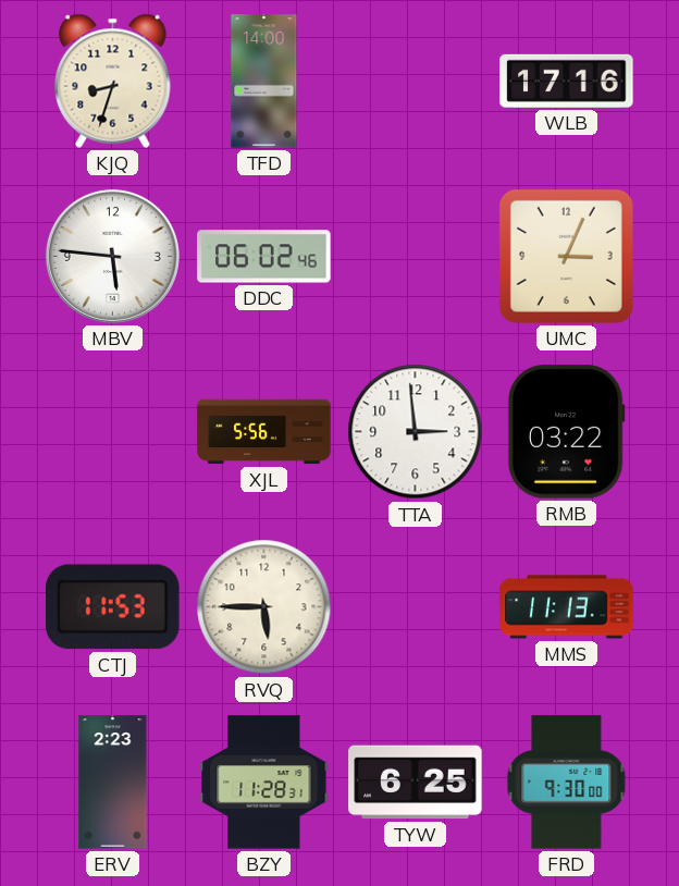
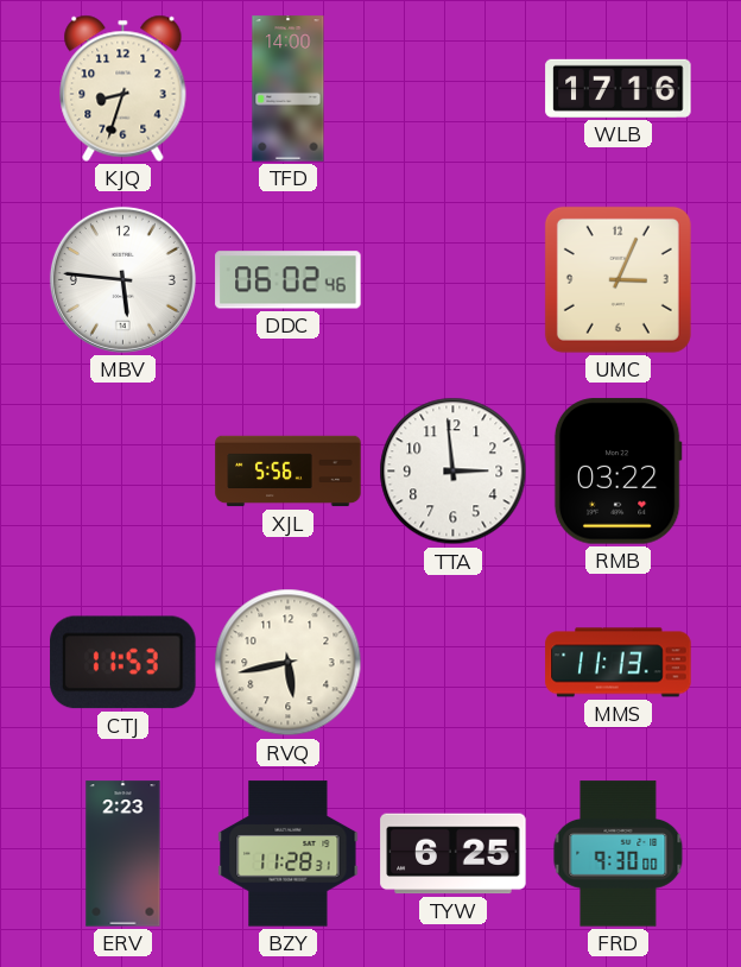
RVQ: 5:45 -> 5:43
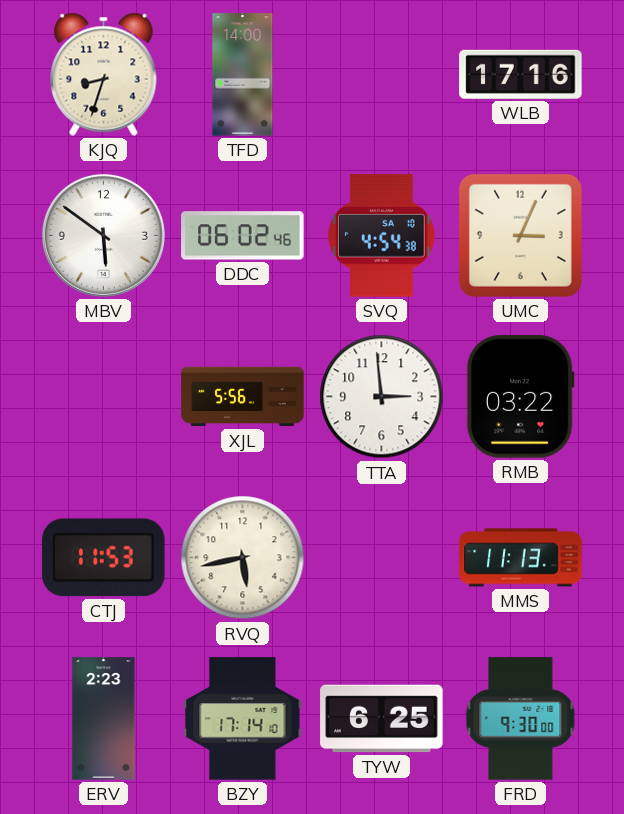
MBV: 5:46 -> 5:51
SVQ: none -> 4:54
BZY: 11:28 -> 17:14
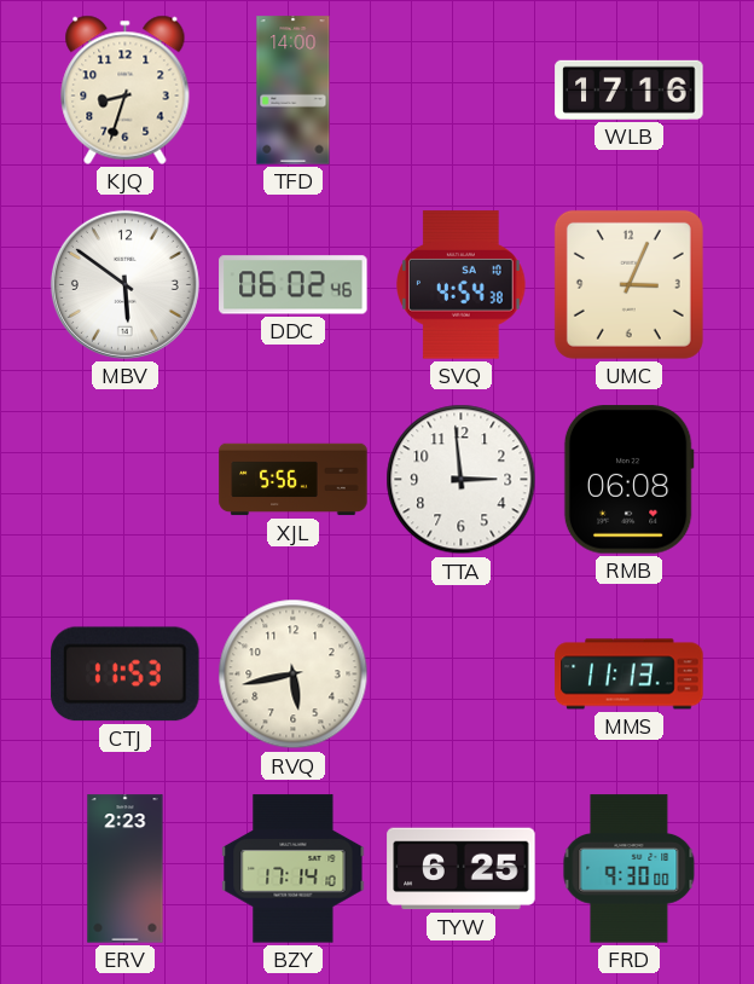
RMB: 03:22 -> 06:08
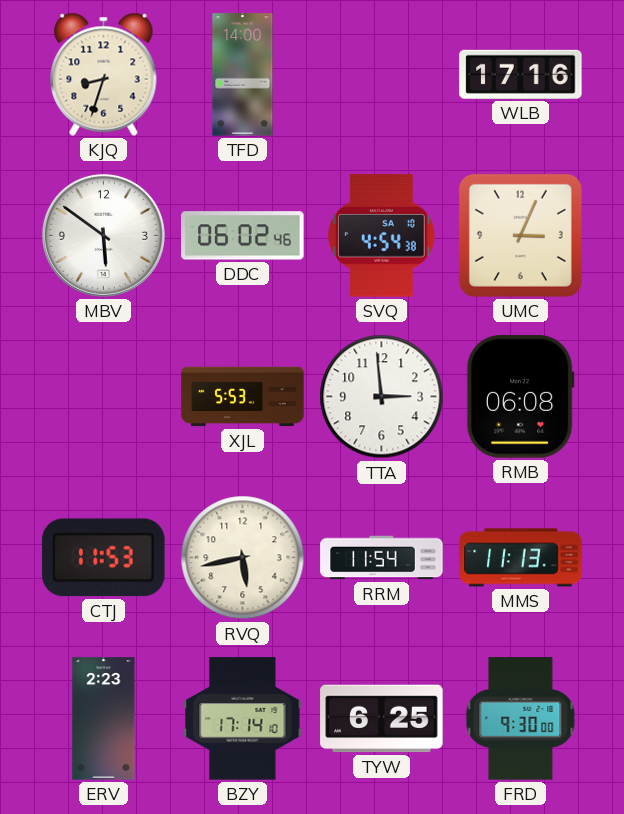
XJL: 5:56 -> 5:53
RRM: none -> 11:54
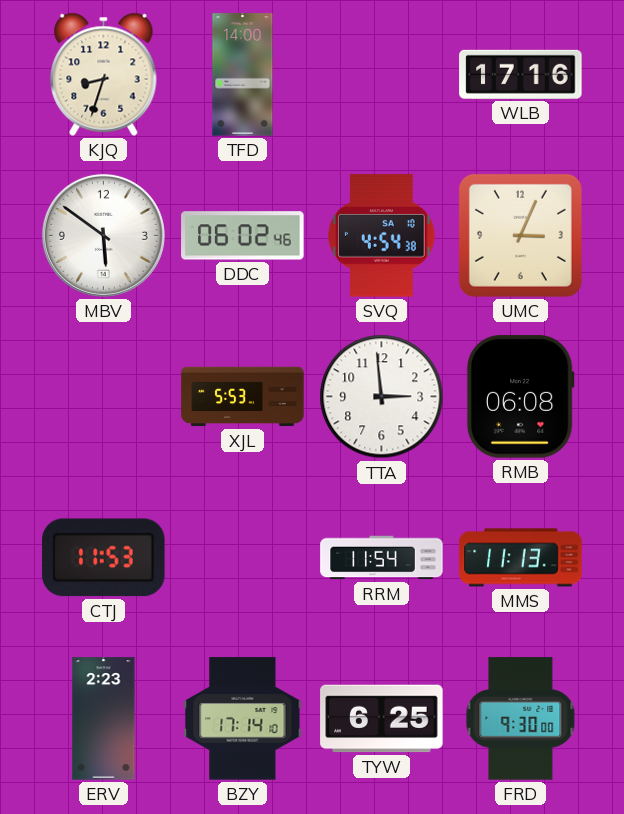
RVQ: 5:43 -> none
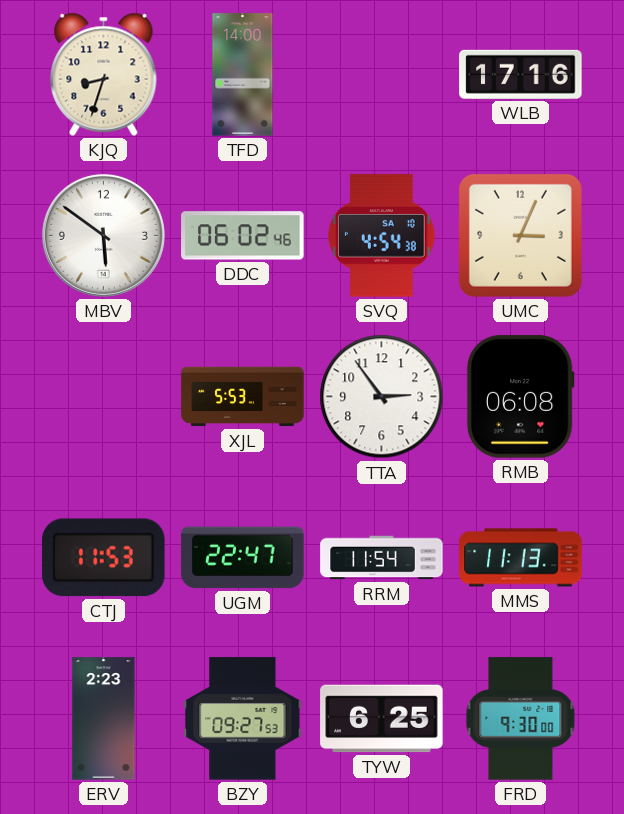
TTA: 2:59 -> 2:54
UGM: none -> 22:47
BZY: 17:14 -> 09:27
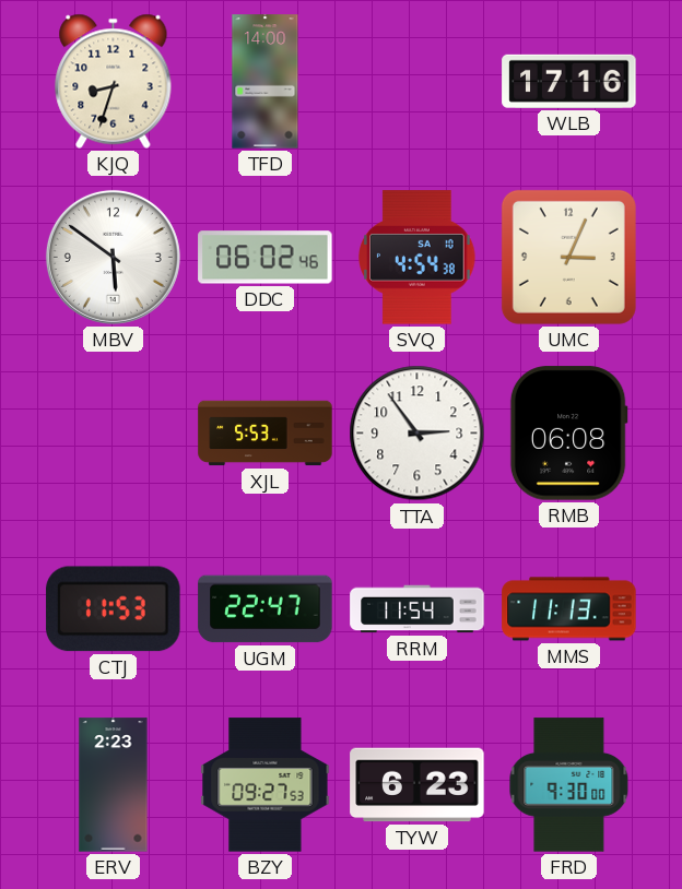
TYW: 6:25 -> 6:23
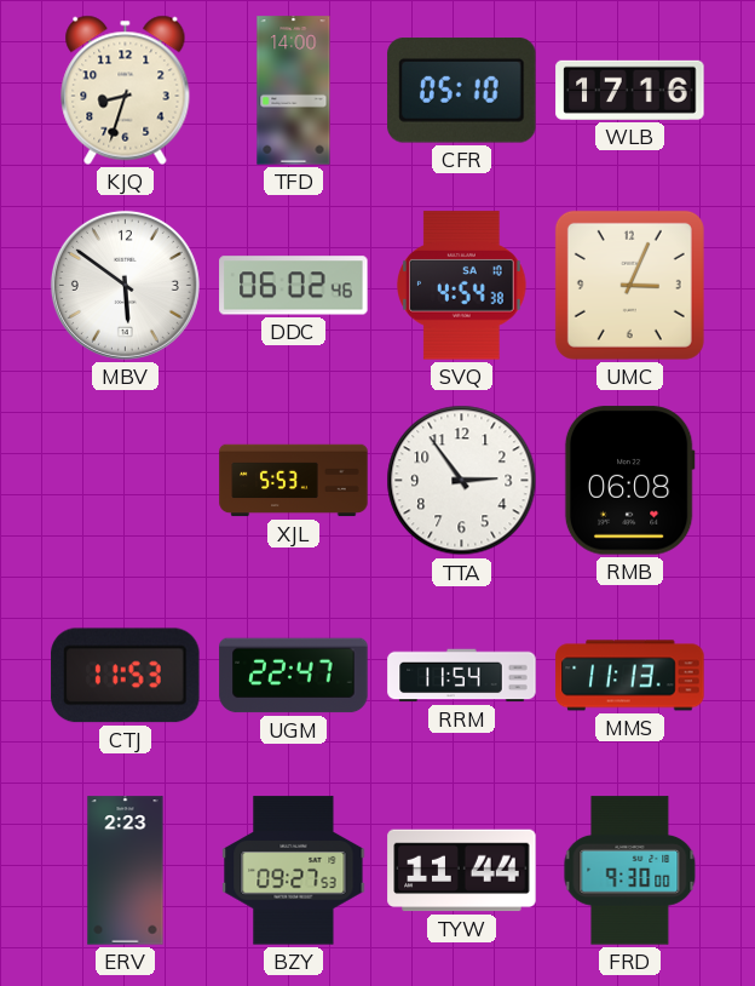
CFR: none -> 05:10
TYW: 6:23 -> 11:44
